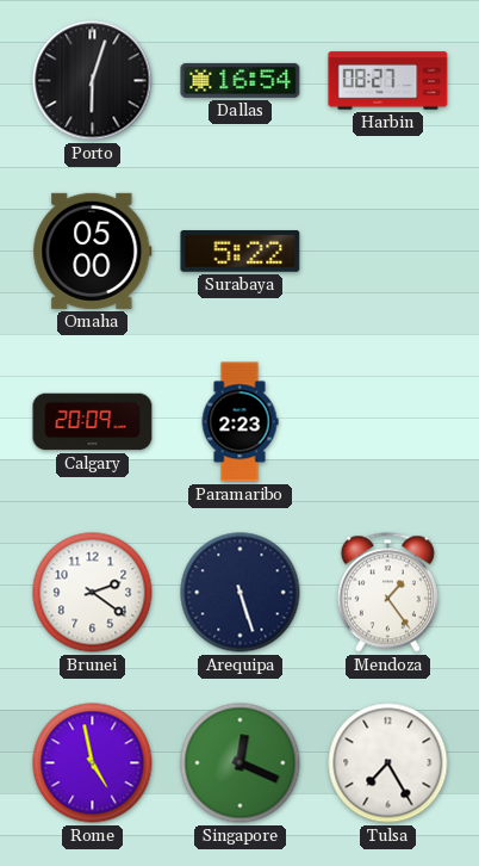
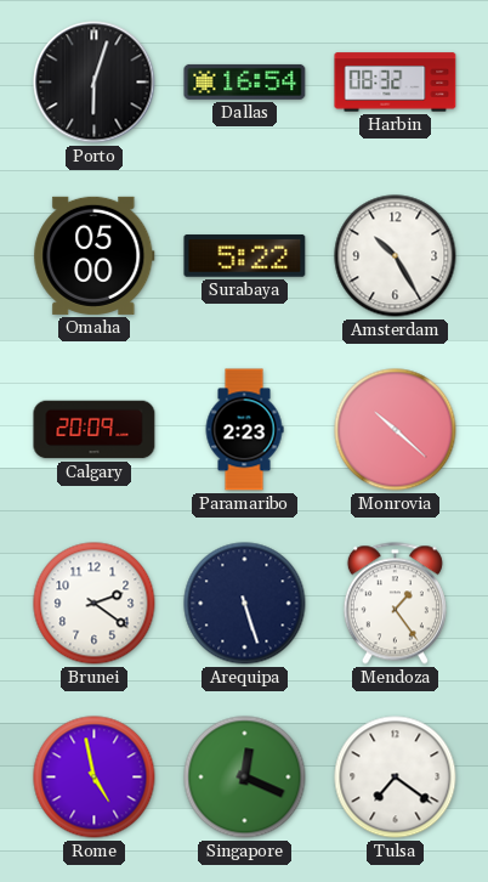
Harbin: 08:27 -> 08:32
Amsterdam: none -> 10:25
Monrovia: none -> 10:22
Tulsa: 7:25 -> 7:21
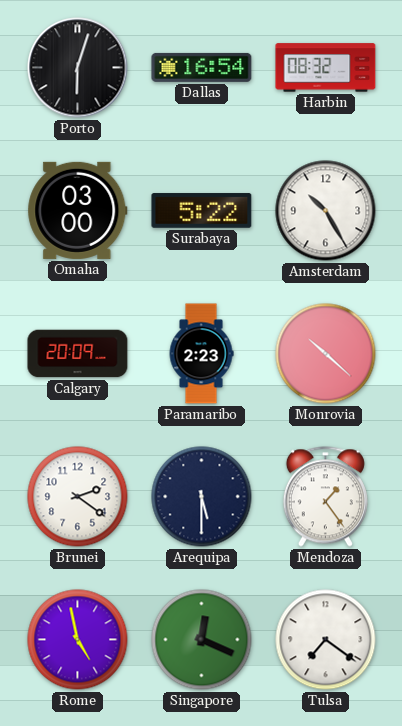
Omaha: 05:00 -> 03:00
Arequipa: 5:27 -> 5:30
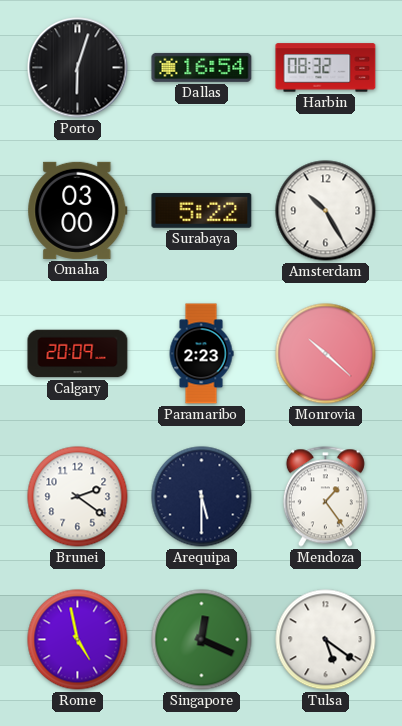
Tulsa: 7:21 -> 5:21
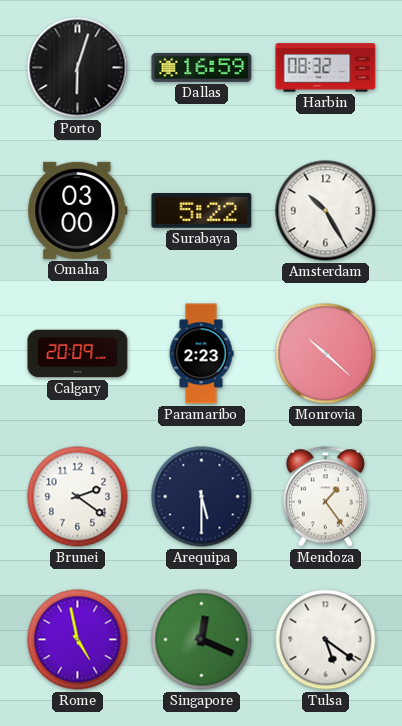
Dallas: 16:54 -> 16:59
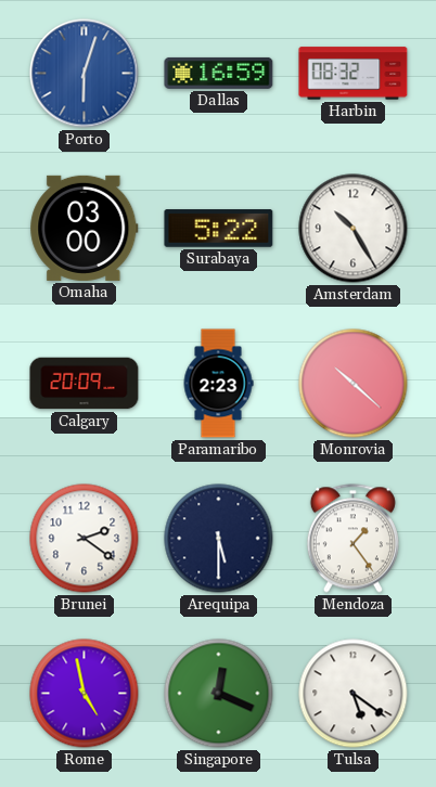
Porto dial: black -> blue
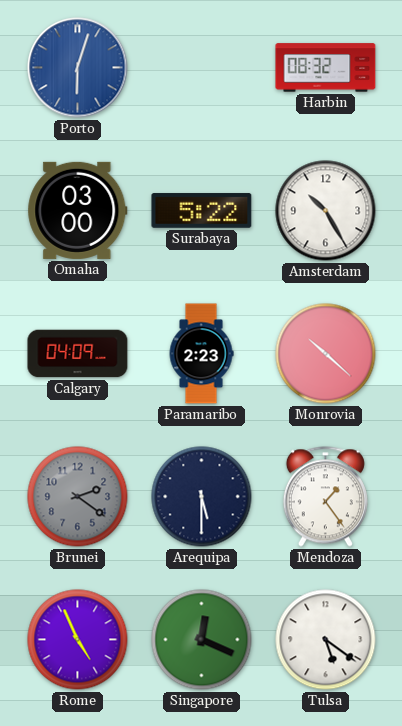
Dallas: 16:59 -> none
Calgary: 20:09 -> 04:09
Brunei dial: white -> grey
Rome: 4:58 -> 4:56
